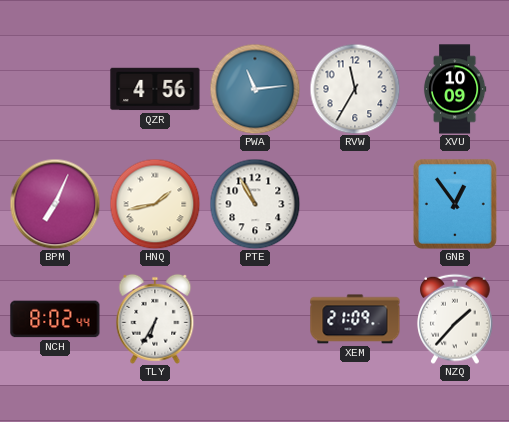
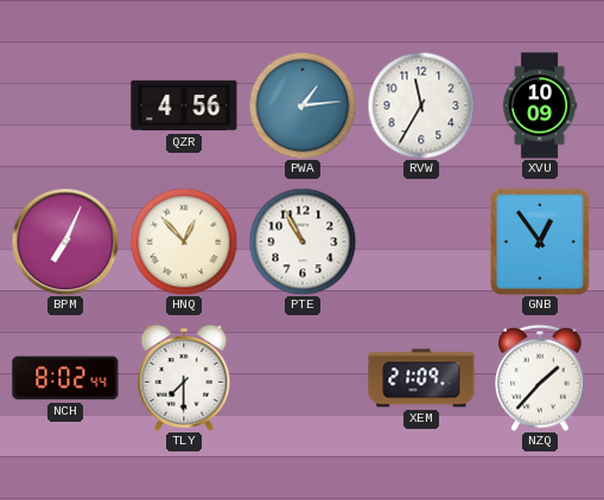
PWA: 11:14 -> 1:14
HNQ: 1:43 -> 12:53
TLY: 6:35 -> 7:30
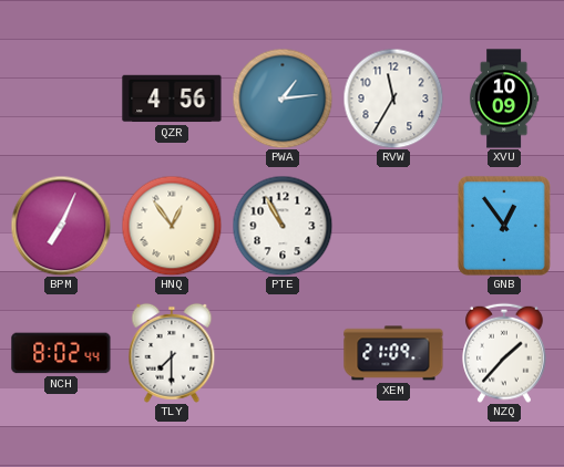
HNQ: 12:53 -> 12:54
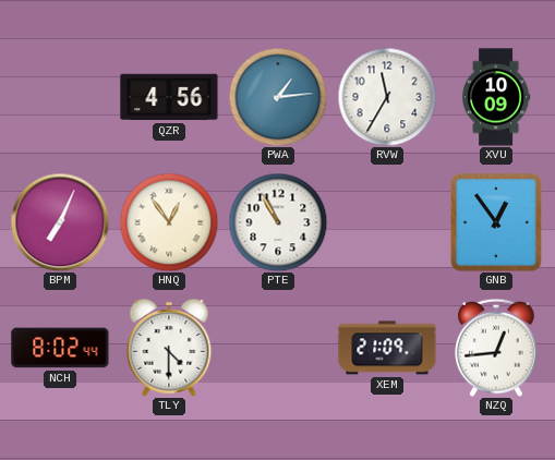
TLY: 7:30 -> 4:30
NZQ: 1:37 -> 12:44
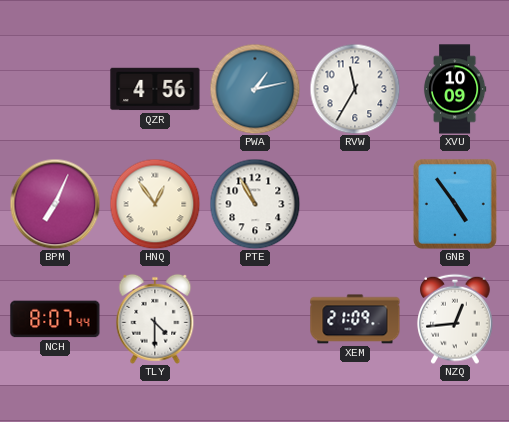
PWA: 1:14 -> 1:13
GNB: 12:54 -> 4:54
NCH: 8:02 -> 8:07
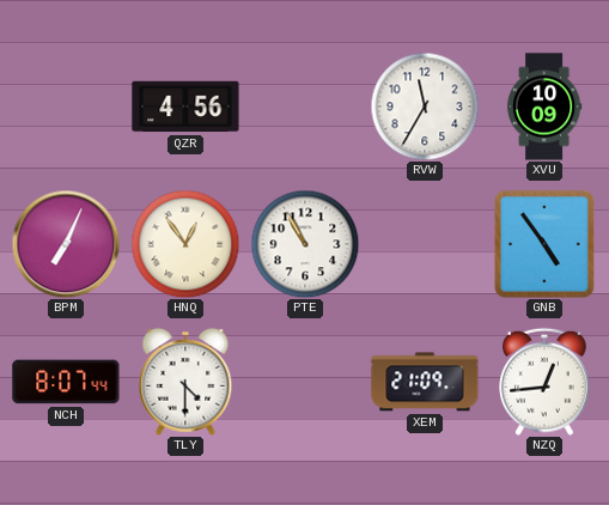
PWA: 1:13 -> none
